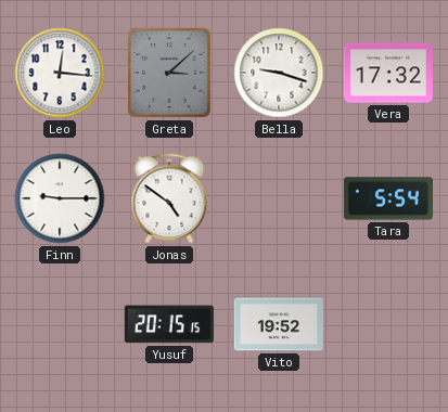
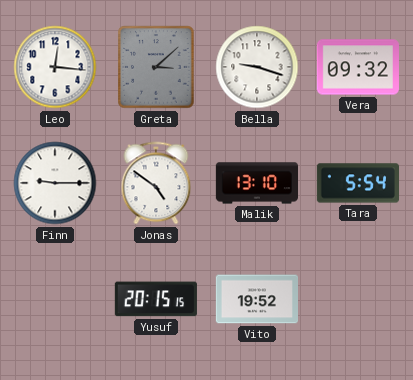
Vera: 17:32 -> 09:32
Malik: none -> 13:10
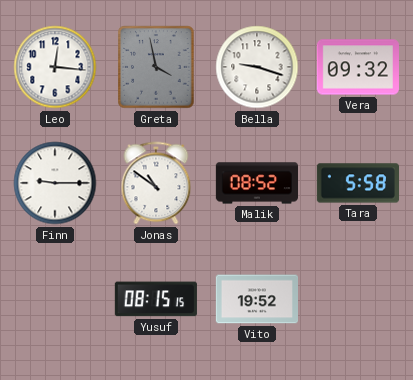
Greta: 3:08 -> 3:58
Jonas: 4:51 -> 10:51
Malik: 13:10 -> 08:52
Tara: 5:54 -> 5:58
Yusuf: 20:15 -> 08:15
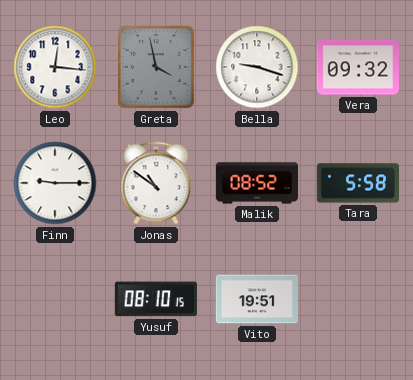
Yusuf: 08:15 -> 08:10
Vito: 19:52 -> 19:51
